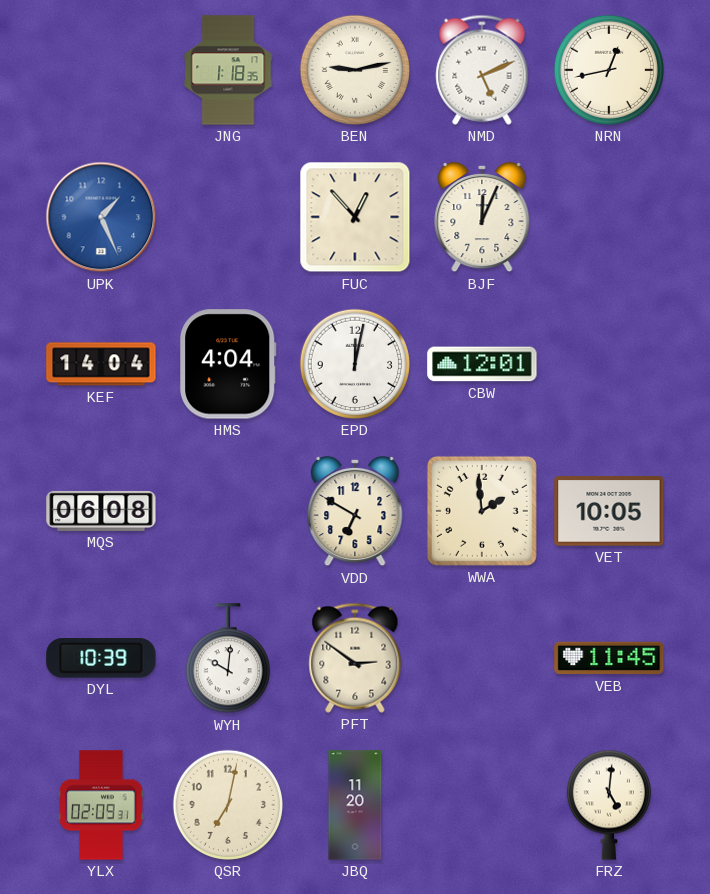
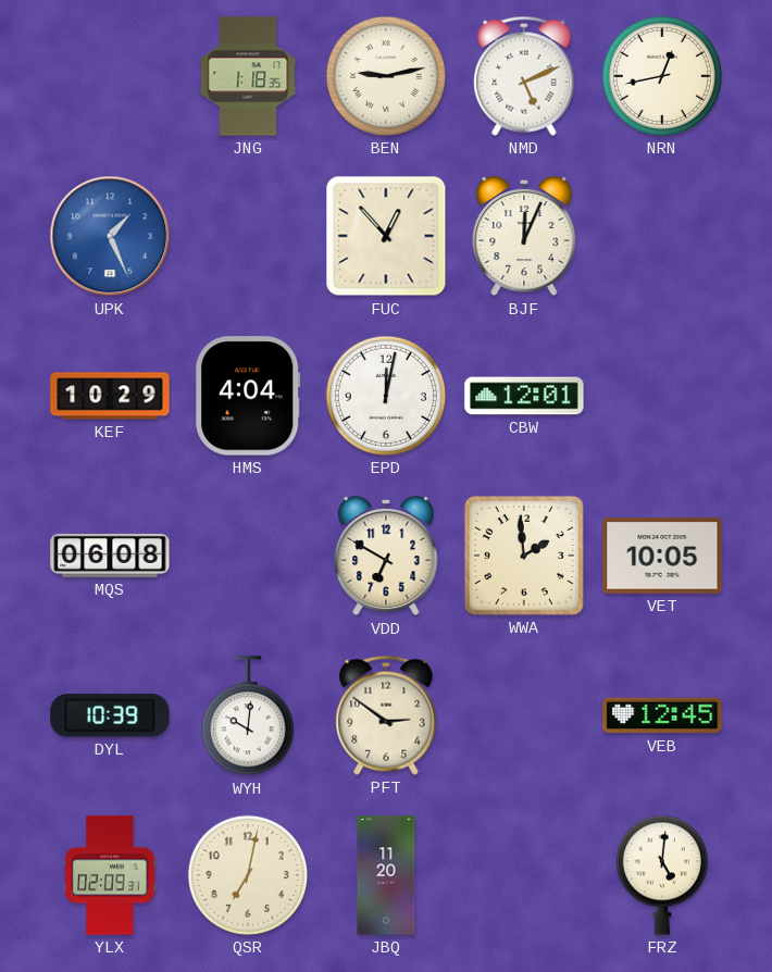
KEF: 14:04 -> 10:29
VEB: 11:45 -> 12:45
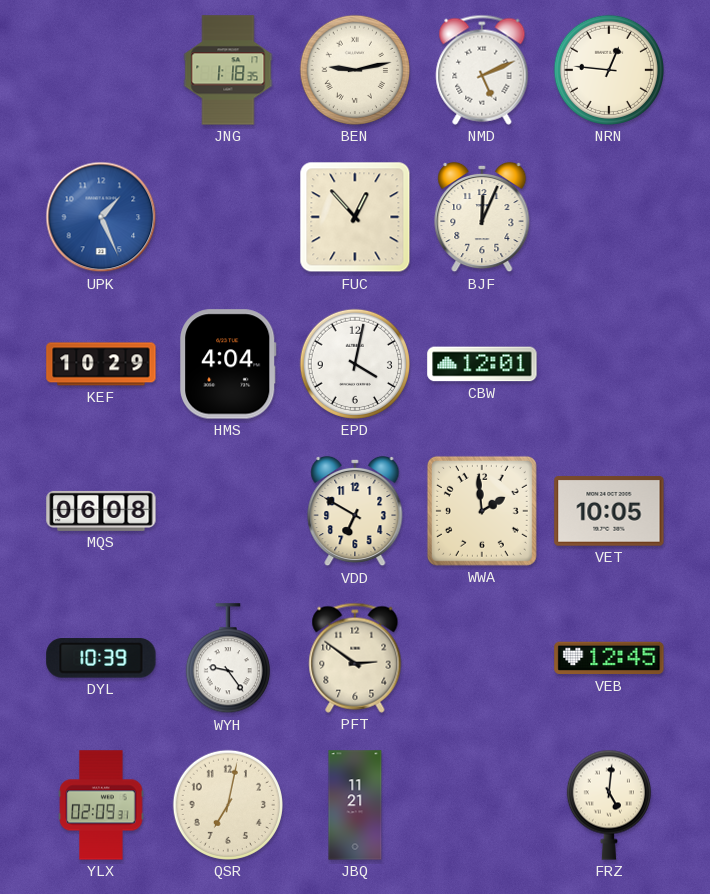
NRN: 12:43 -> 12:46
EPD: 12:02 -> 4:02
WYH: 10:01 -> 9:24
JBQ: 11:20 -> 11:21
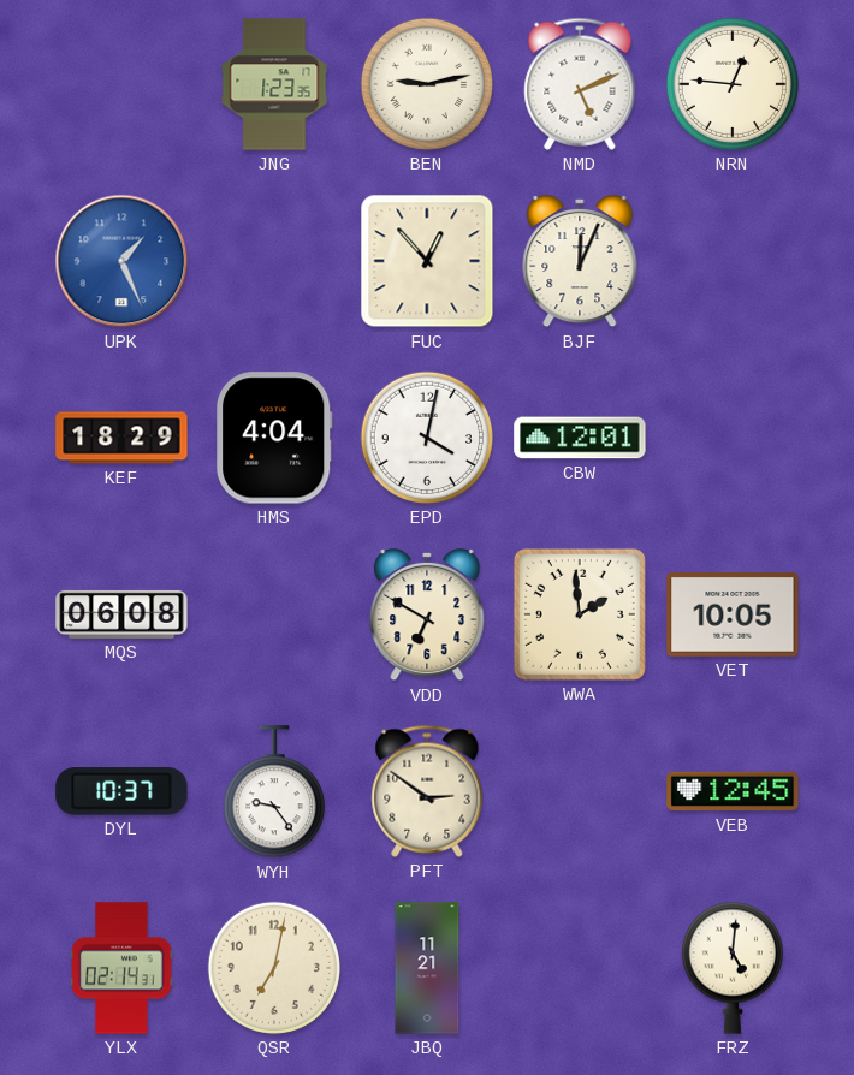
JNG: 1:18 -> 1:23
KEF: 10:29 -> 18:29
DYL: 10:39 -> 10:37
YLX: 02:09 -> 02:14
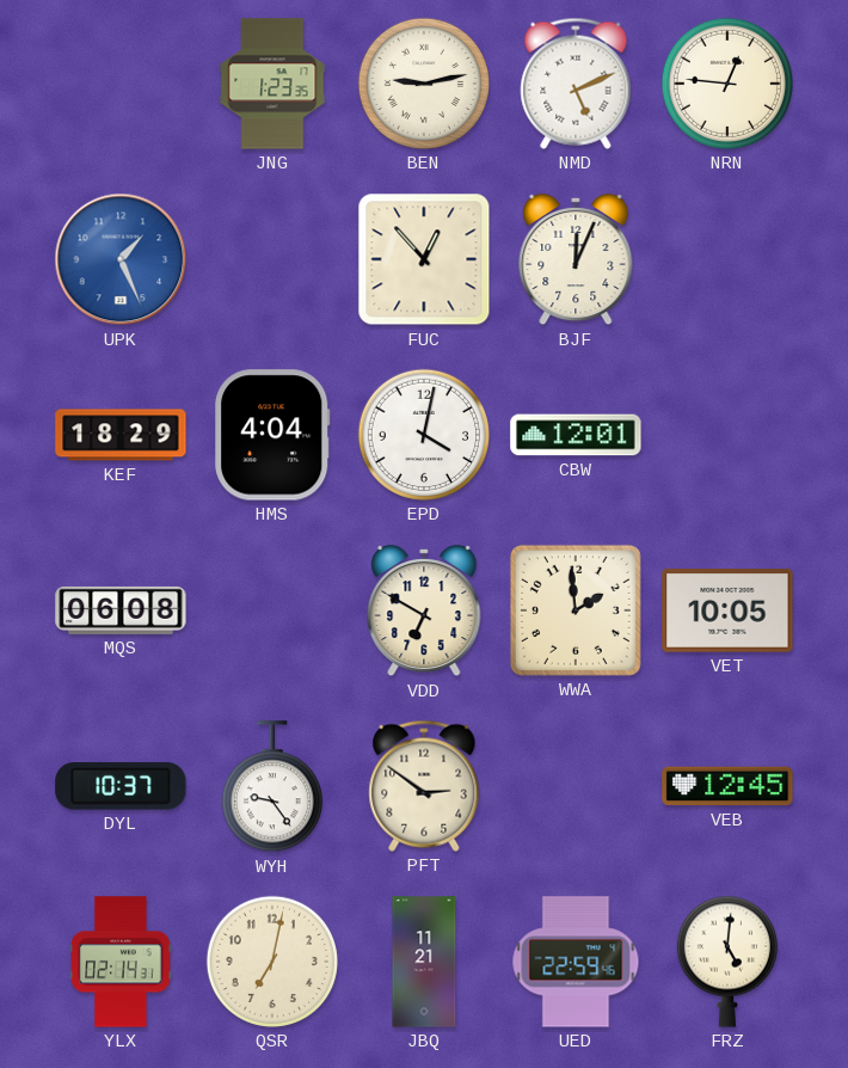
UED: none -> 22:59
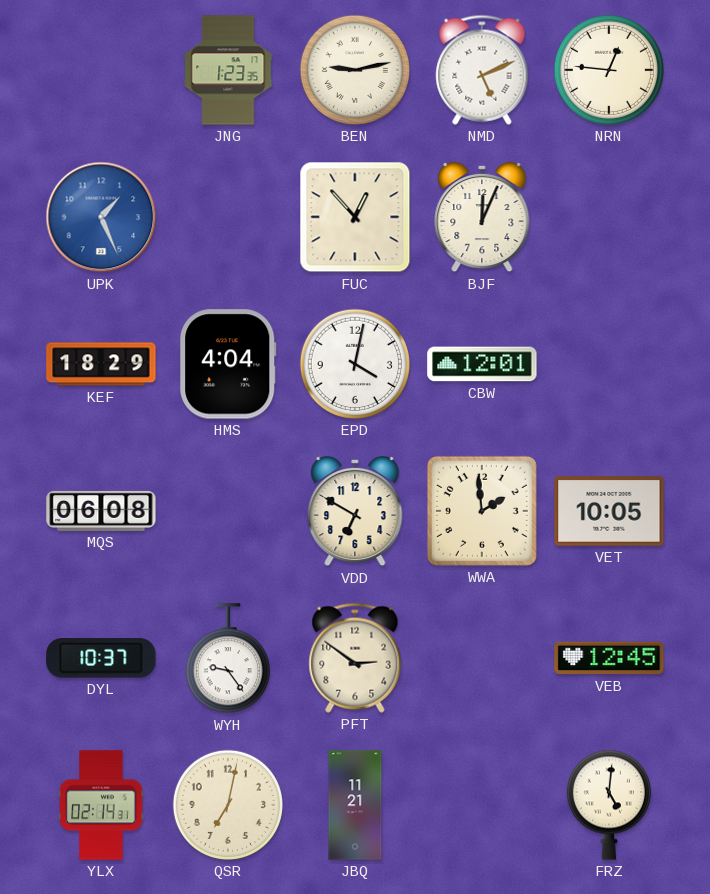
UED: 22:59 -> none
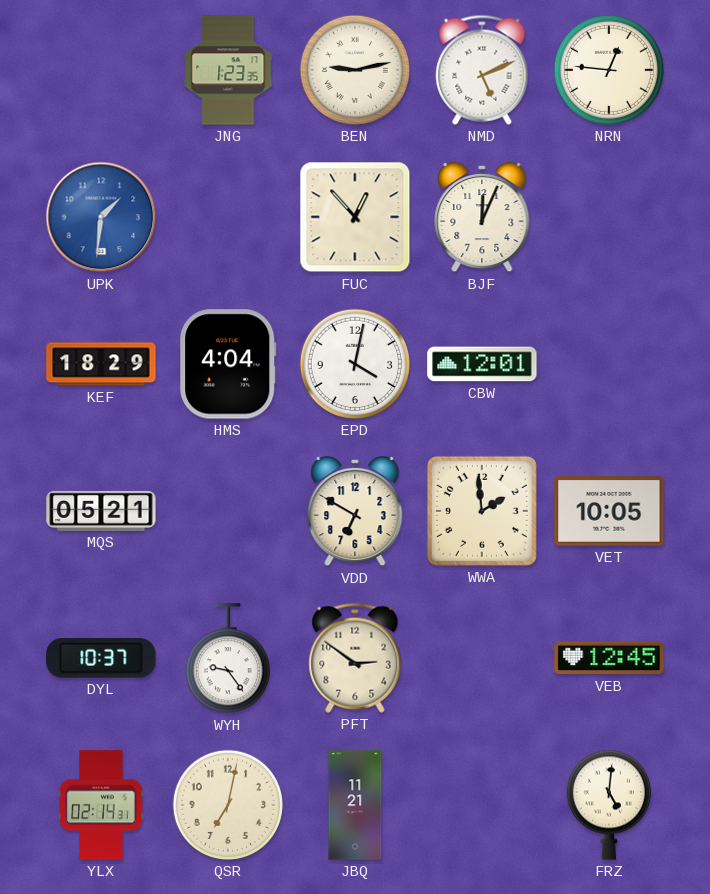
UPK: 1:26 -> 1:31
MQS: 06:08 -> 05:21
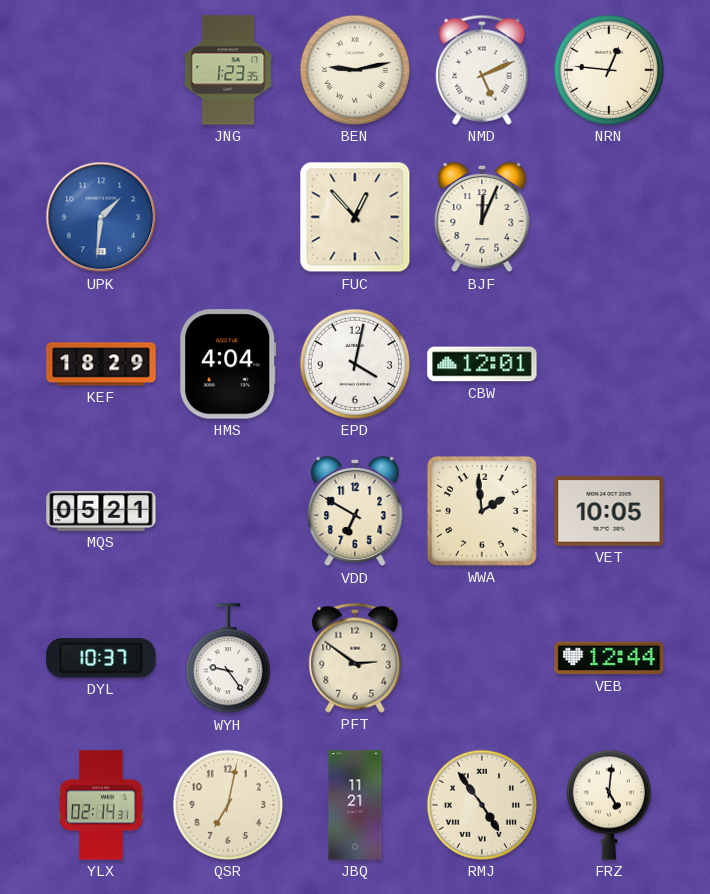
VEB: 12:45 -> 12:44
RMJ: none -> 4:54
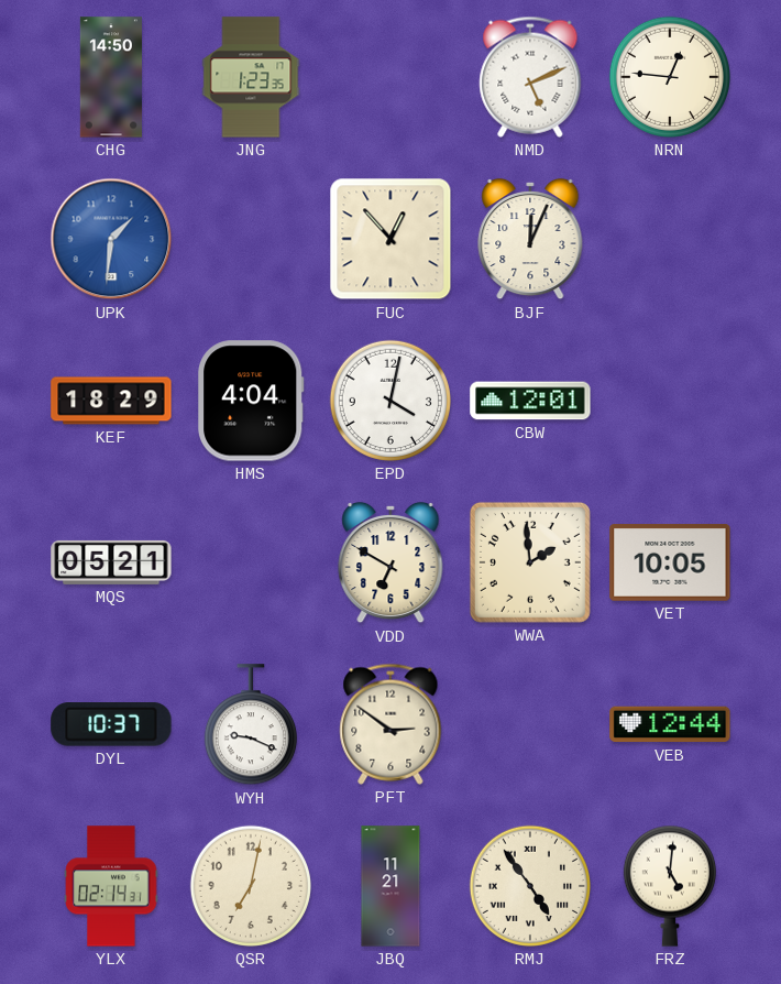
CHG: none -> 14:50
BEN: 9:13 -> none
WYH: 9:24 -> 9:19
